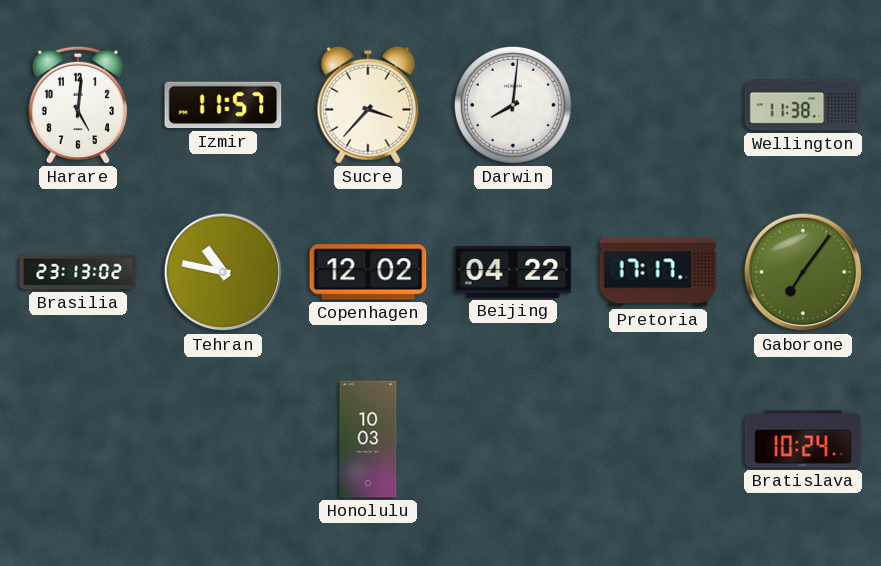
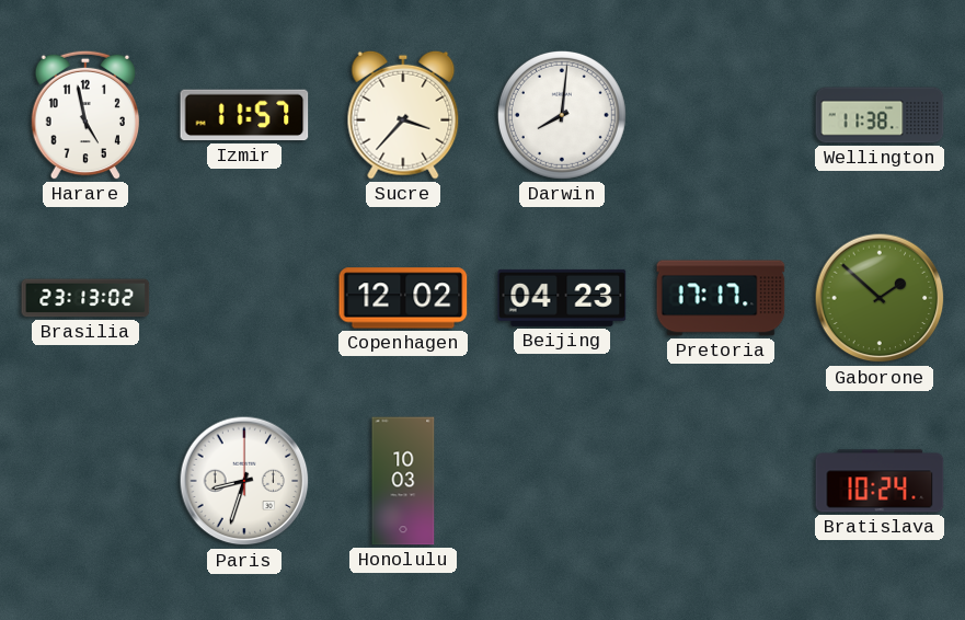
Harare: 5:01 -> 4:58
Tehran: 10:47 -> none
Beijing: 04:22 -> 04:23
Gaborone: 7:06 -> 1:52
Paris: none -> 8:33
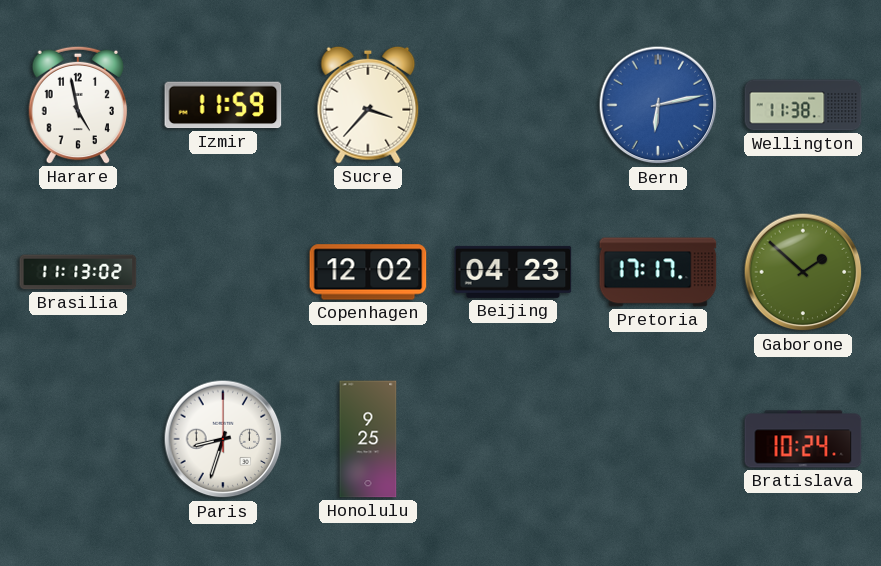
Izmir: 11:57 -> 11:59
Darwin: 8:01 -> none
Bern: none -> 6:13
Brasilia: 23:13 -> 11:13
Honolulu: 10:03 -> 9:25
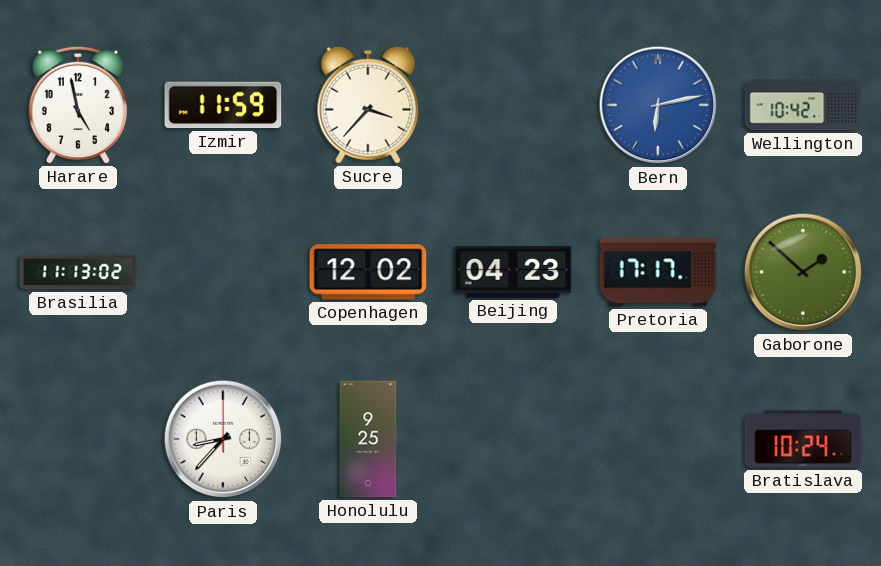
Wellington: 11:38 -> 10:42
Paris: 8:33 -> 8:37
